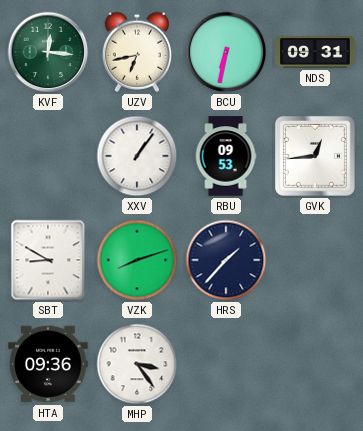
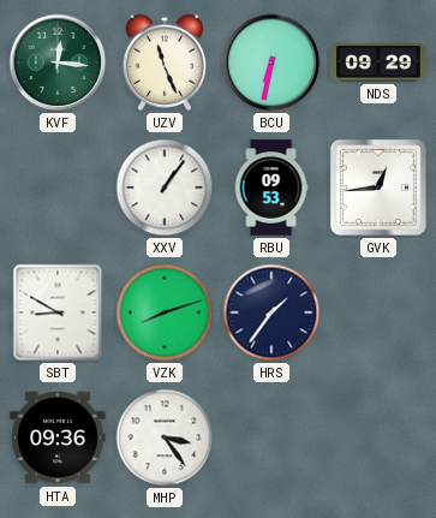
UZV: 6:43 -> 11:26
NDS: 09:31 -> 09:29
HRS: 1:37 -> 1:36
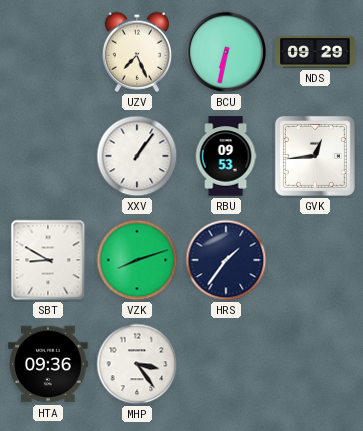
KVF: 12:16 -> none
UZV: 11:26 -> 7:26
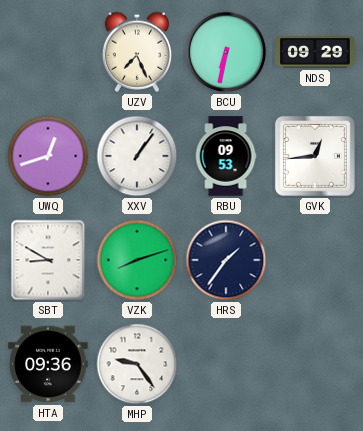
UWQ: none -> 12:42
MHP: 3:24 -> 9:24
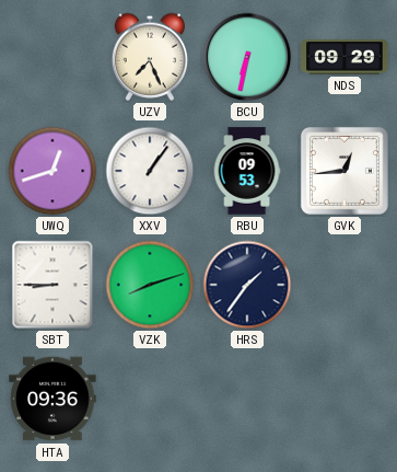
SBT: 8:50 -> 8:45
MHP: 9:24 -> none
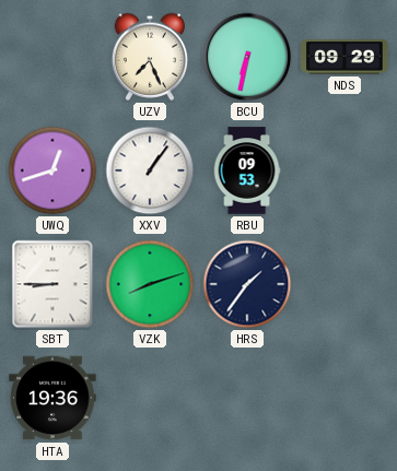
GVK: 12:44 -> none
HTA: 09:36 -> 19:36
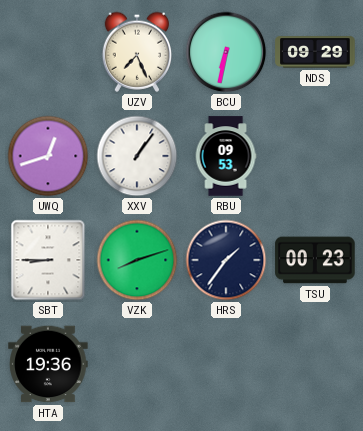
TSU: none -> 00:23
